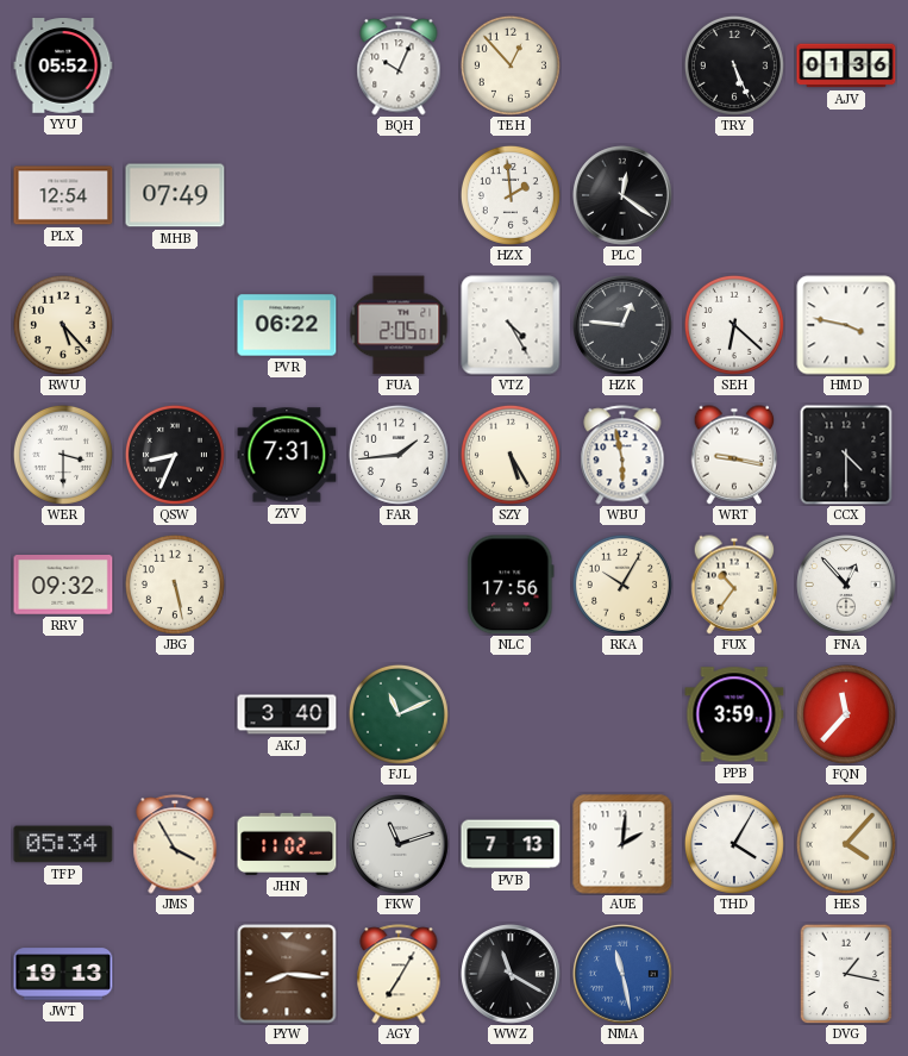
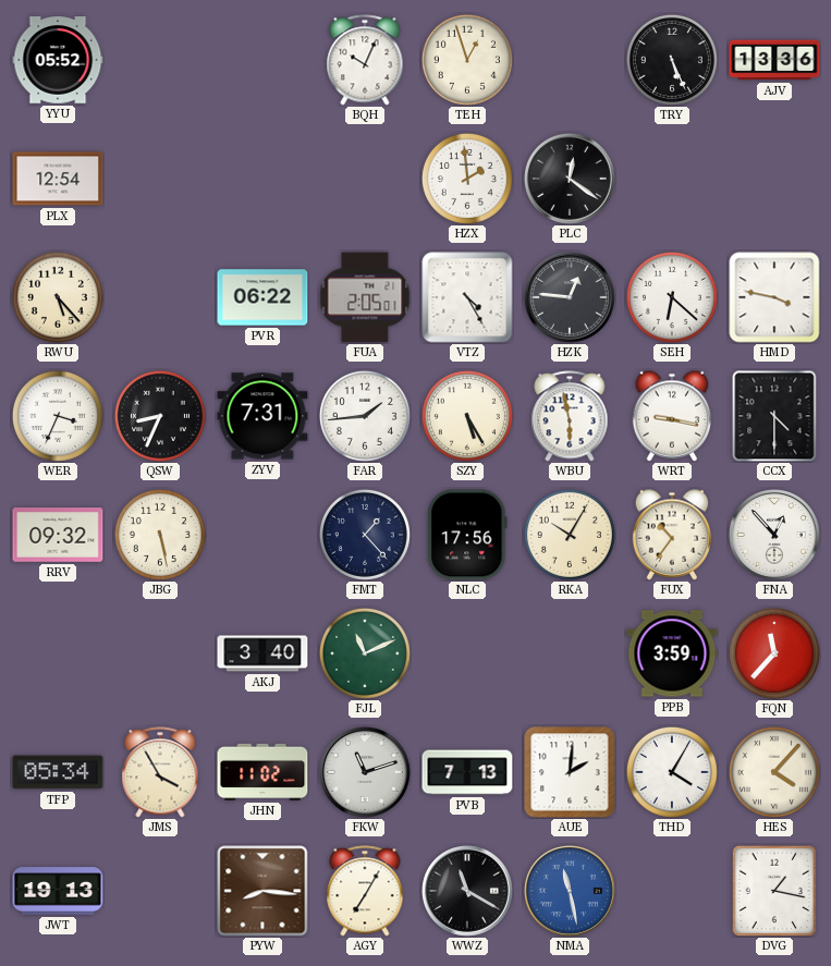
TEH: 12:53 -> 12:57
AJV: 01:36 -> 13:36
MHB: 07:49 -> none
WER: 3:30 -> 3:34
FMT: none -> 1:23
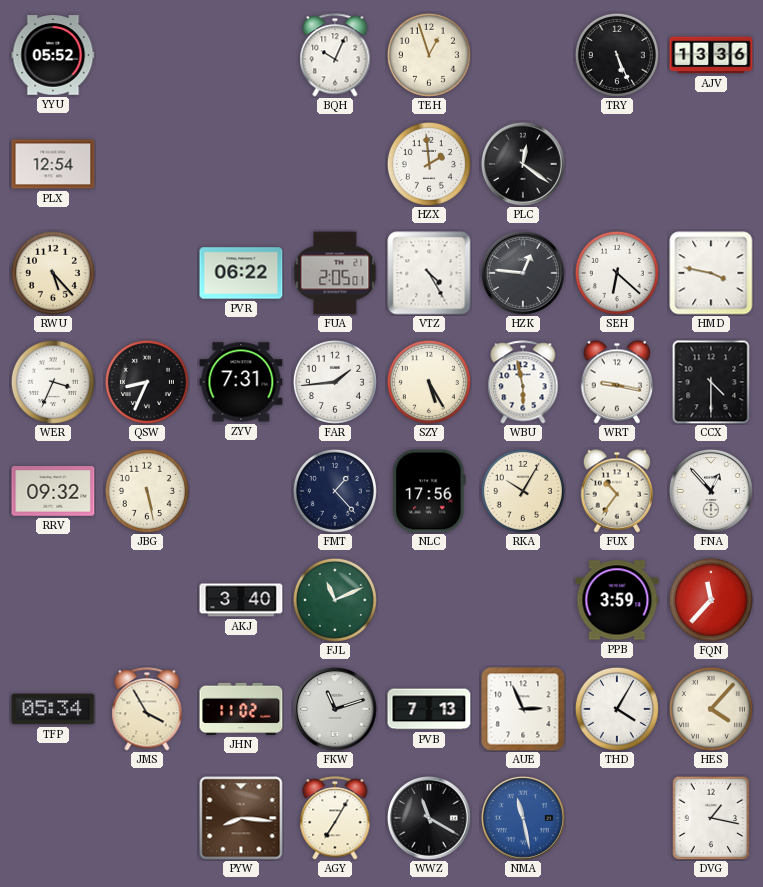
AUE: 2:01 -> 2:56
JWT: 19:13 -> none
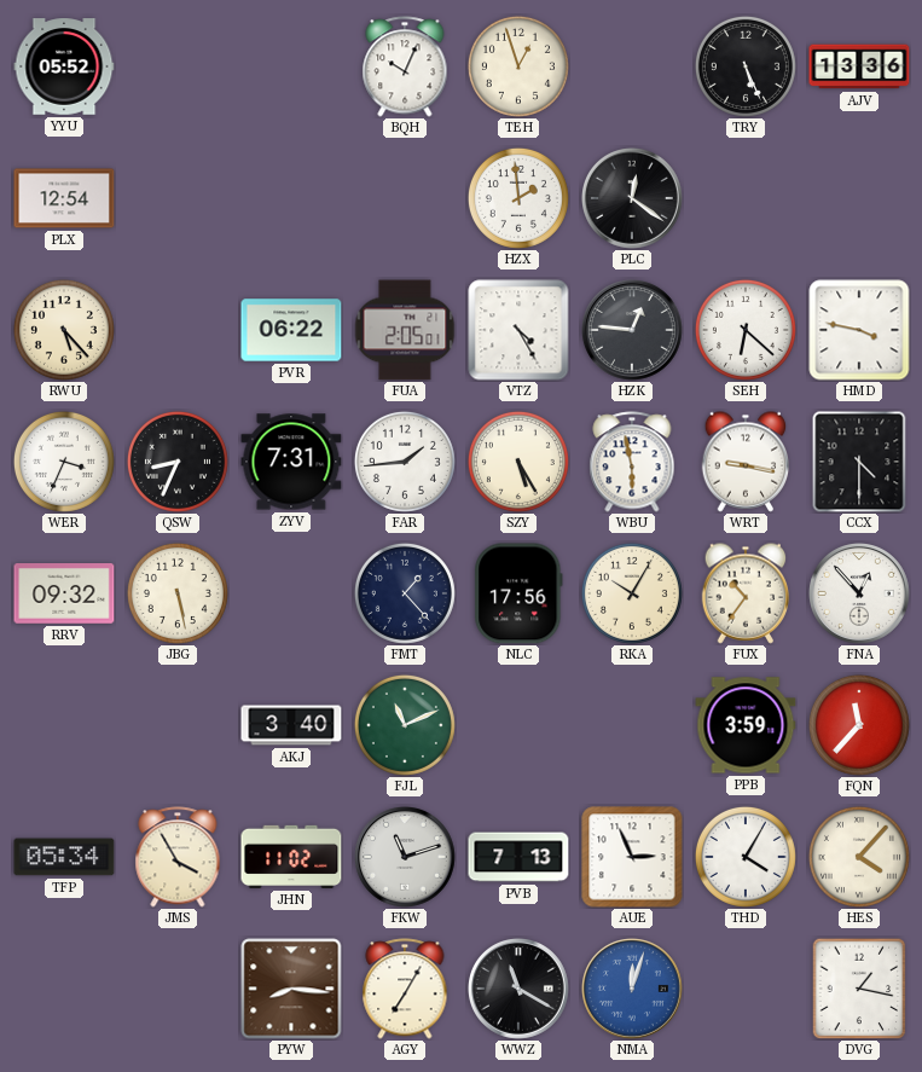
NMA: 11:28 -> 12:03
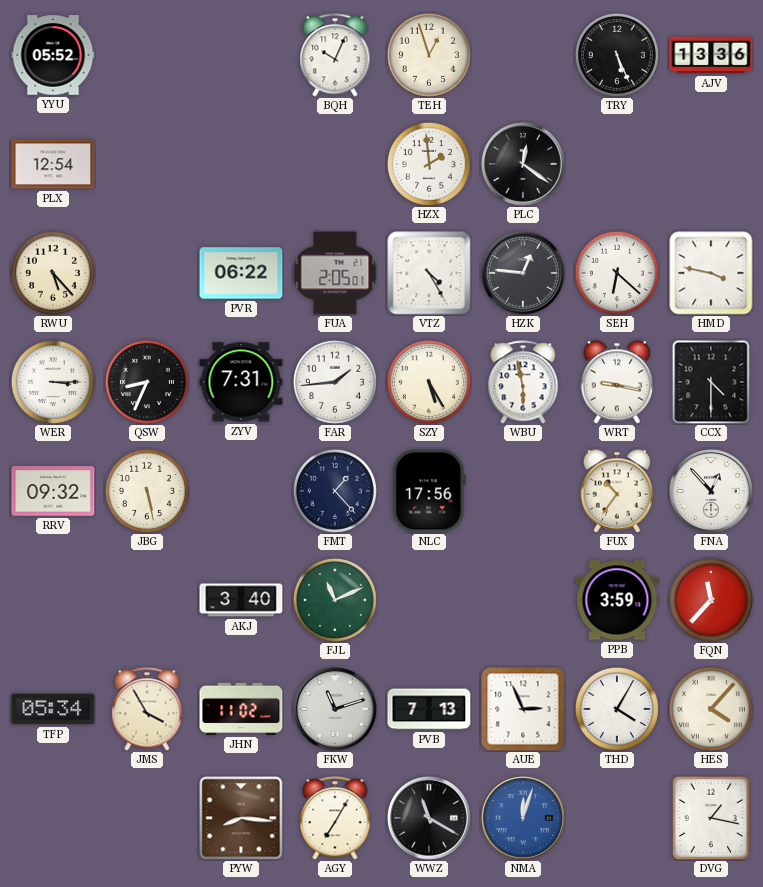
WER: 3:34 -> 3:15
RKA: 10:05 -> none
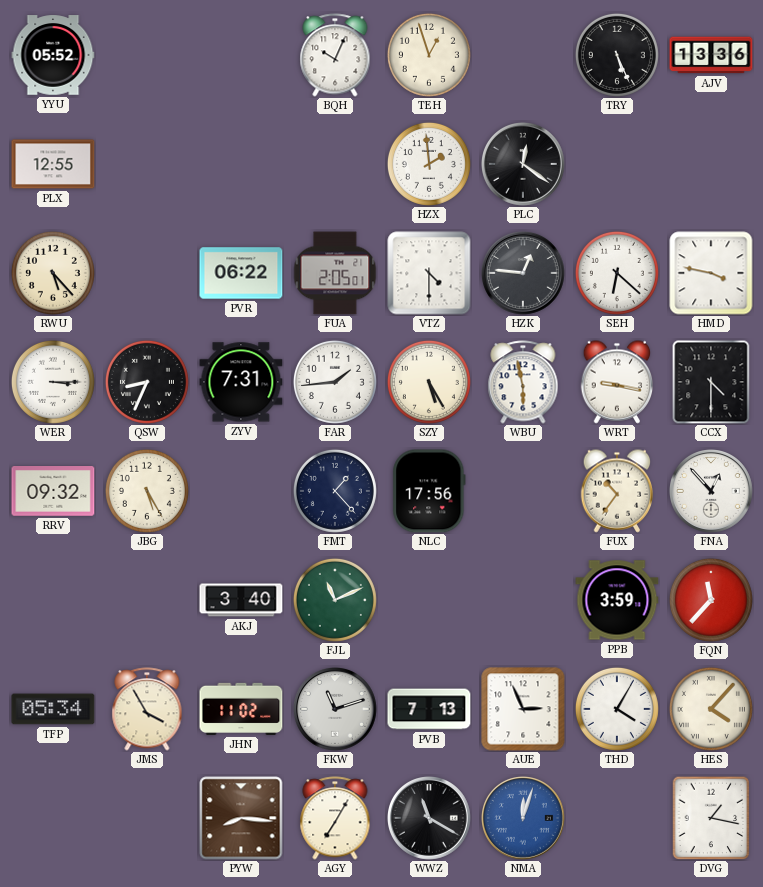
PLX: 12:54 -> 12:55
VTZ: 4:25 -> 4:30
JBG: 5:28 -> 5:25
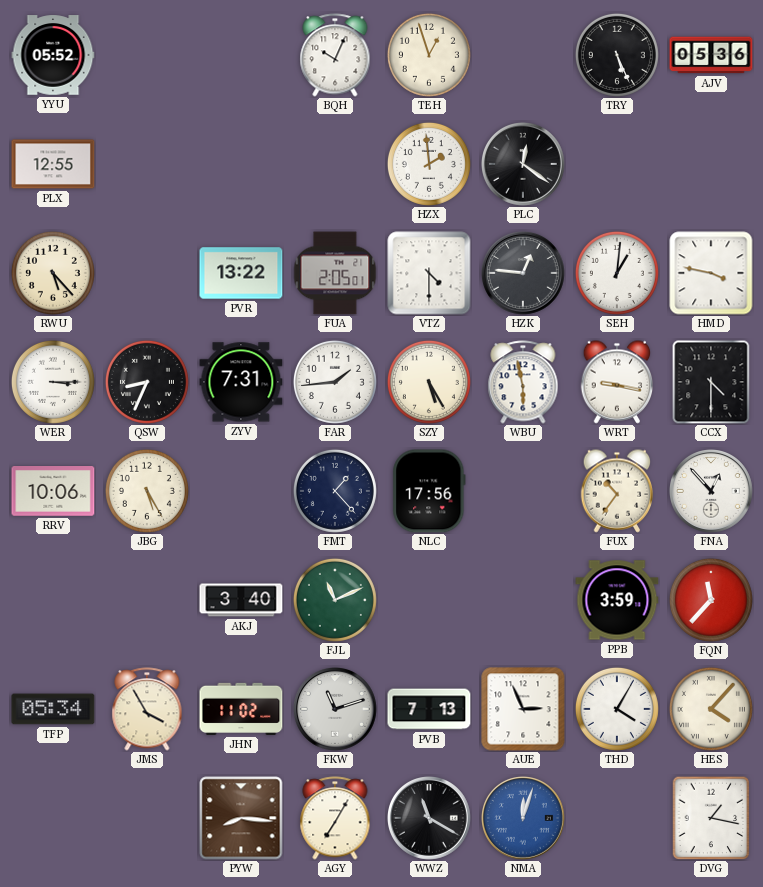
AJV: 13:36 -> 05:36
PVR: 06:22 -> 13:22
SEH: 6:22 -> 1:01
RRV: 09:32 -> 10:06
